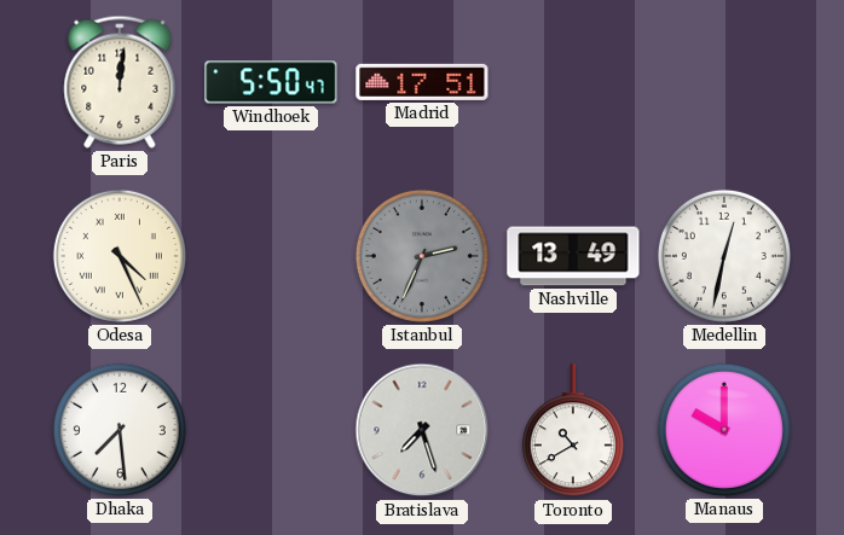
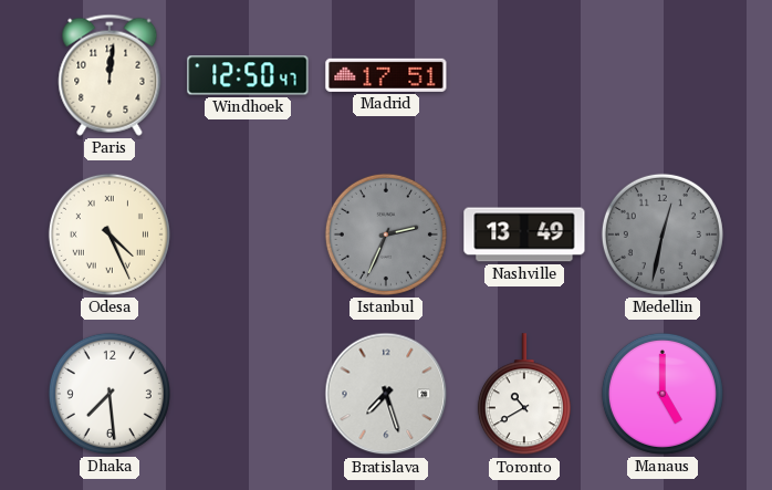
Windhoek: 5:50 -> 12:50
Medellin dial: white -> grey
Manaus: 10:00 -> 5:00
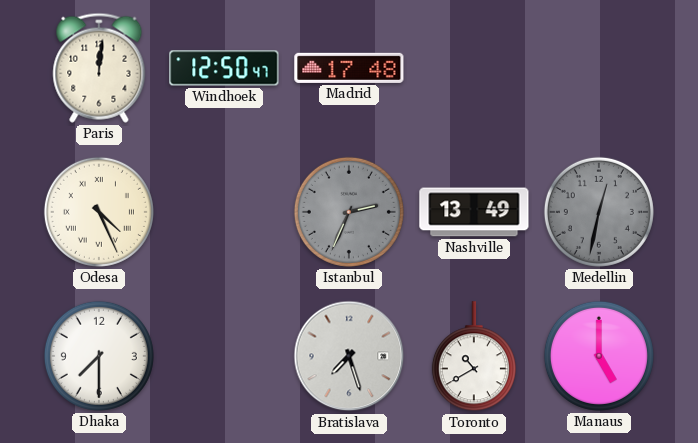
Madrid: 17:51 -> 17:48
Dhaka: 7:29 -> 7:30
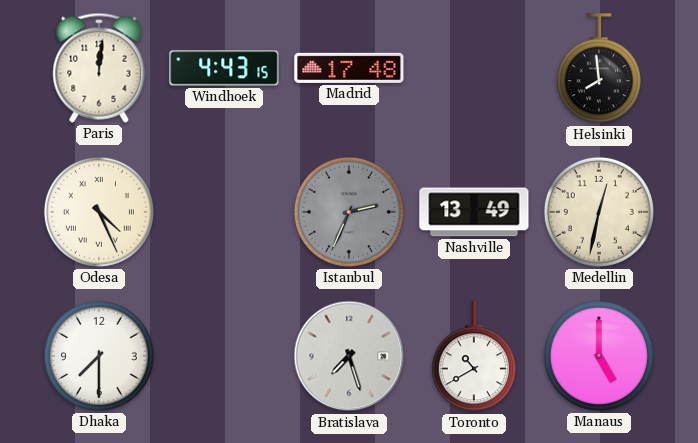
Windhoek: 12:50 -> 4:43
Helsinki: none -> 7:59
Medellin dial: grey -> cream
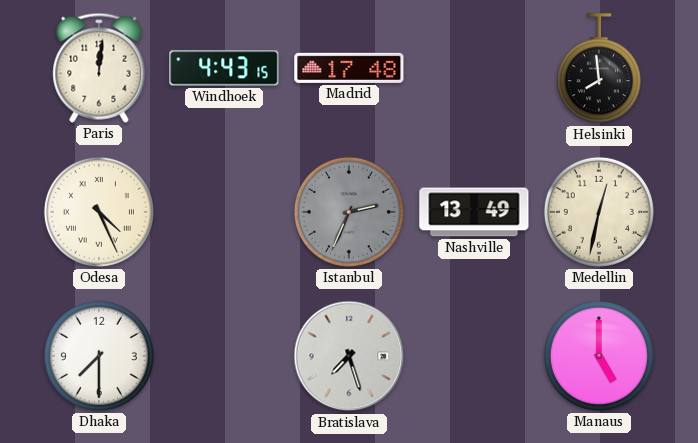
Toronto: 10:40 -> none
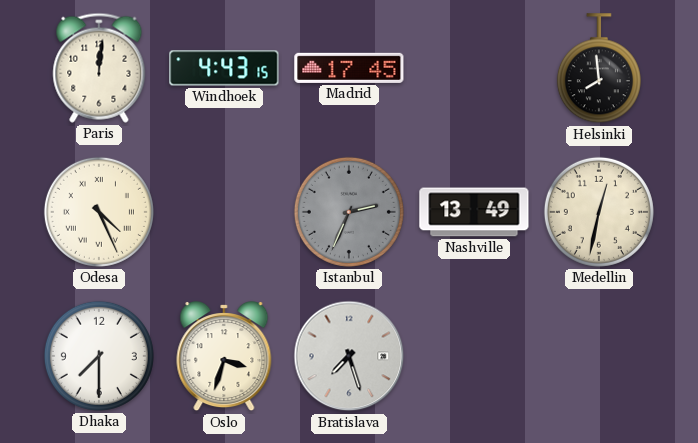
Madrid: 17:48 -> 17:45
Oslo: none -> 3:33
Manaus: 5:00 -> none
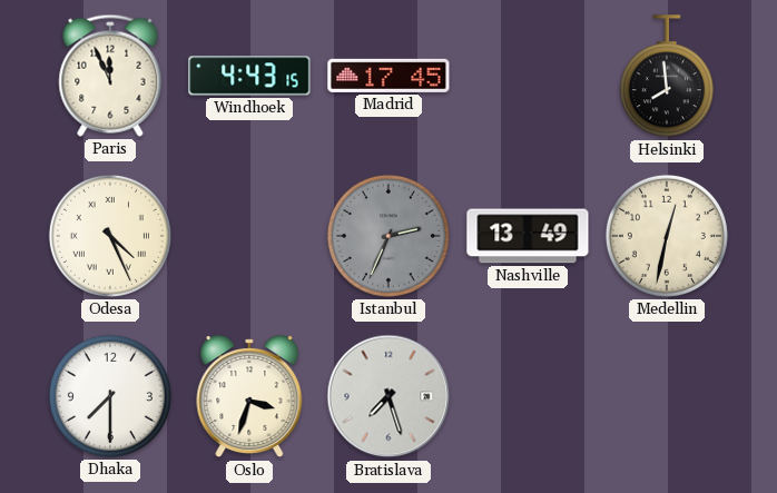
Paris: 12:01 -> 11:56
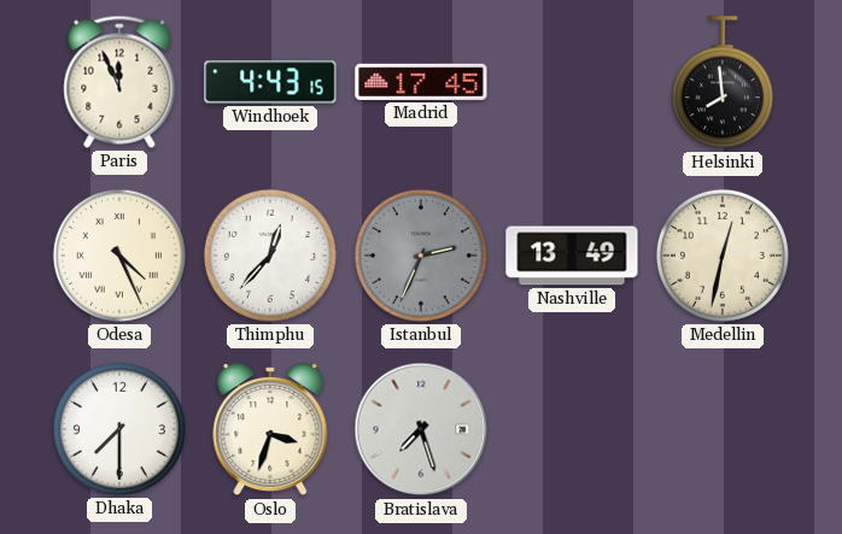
Thimphu: none -> 12:37
